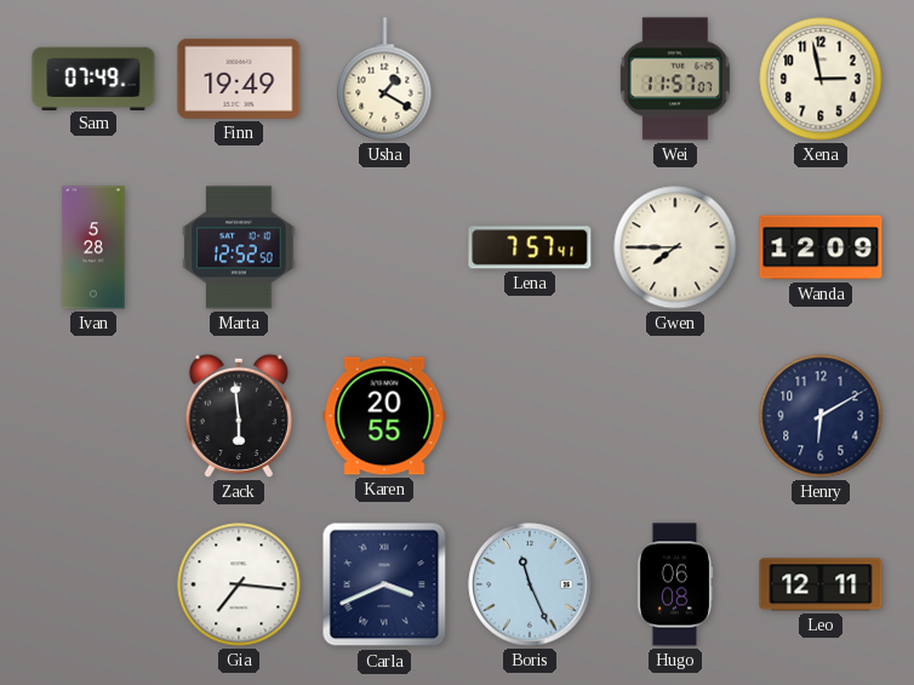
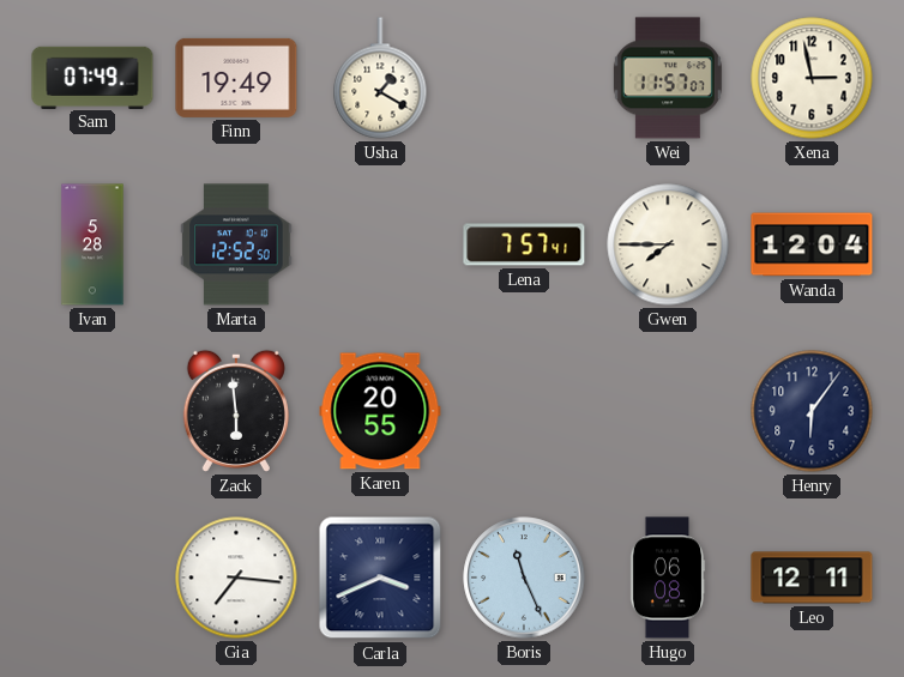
Wanda: 12:09 -> 12:04
Henry: 6:10 -> 6:06
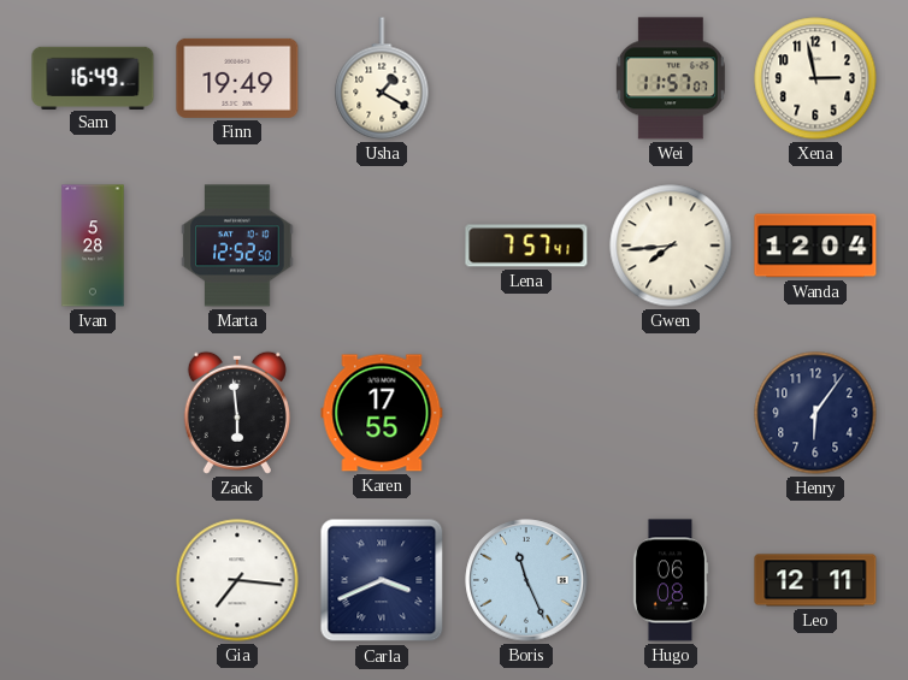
Sam: 07:49 -> 16:49
Gwen: 7:45 -> 7:44
Karen: 20:55 -> 17:55
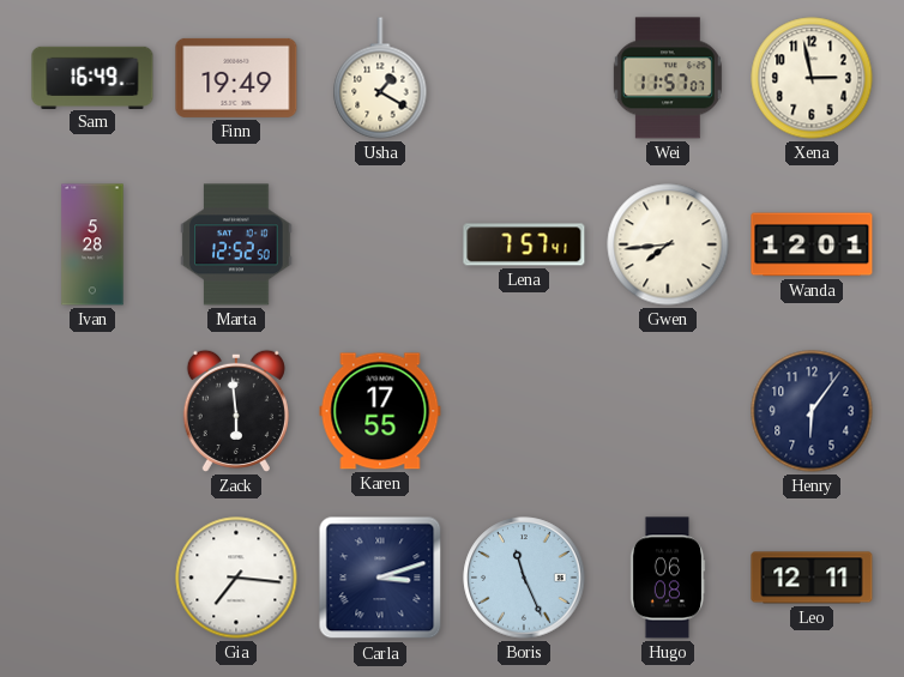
Wanda: 12:04 -> 12:01
Carla: 3:41 -> 3:12
